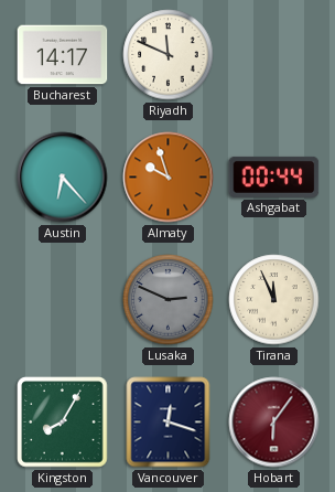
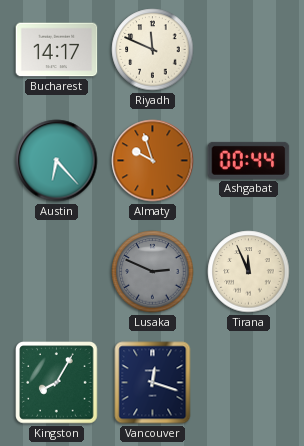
Hobart: 6:06 -> none
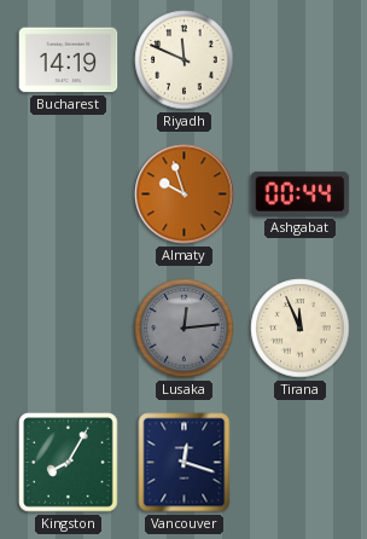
Bucharest: 14:17 -> 14:19
Austin: 6:23 -> none
Lusaka: 2:49 -> 12:14
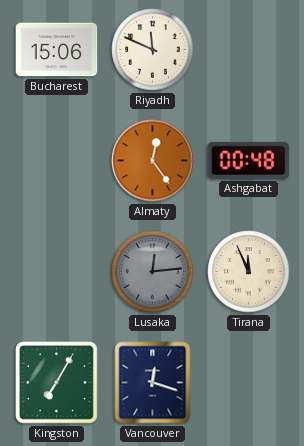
Bucharest: 14:19 -> 15:06
Almaty: 9:57 -> 12:24
Ashgabat: 00:44 -> 00:48
Kingston: 8:05 -> 7:05
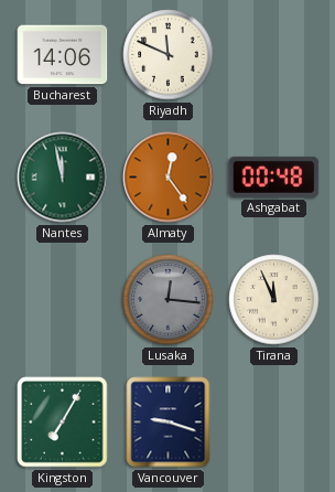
Bucharest: 15:06 -> 14:06
Nantes: none -> 11:58
Lusaka: 12:14 -> 12:16
Vancouver: 12:18 -> 9:18
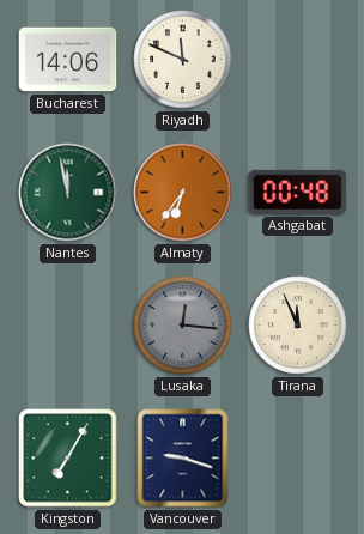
Almaty: 12:24 -> 6:36
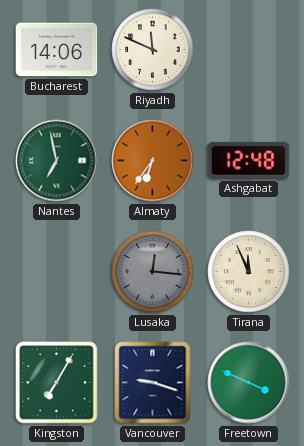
Nantes: 11:58 -> 6:58
Ashgabat: 00:48 -> 12:48
Freetown: none -> 3:49
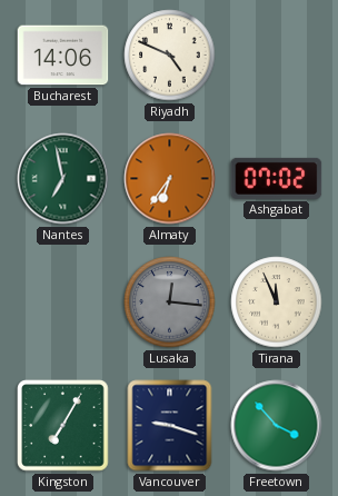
Riyadh: 11:49 -> 4:49
Ashgabat: 12:48 -> 07:02
Freetown: 3:49 -> 3:53
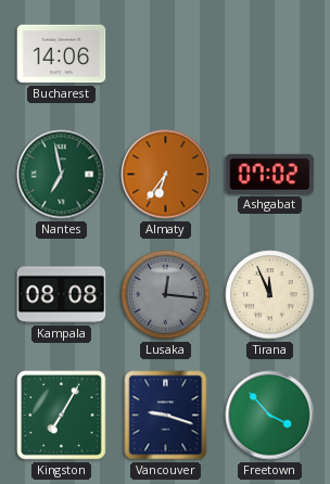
Riyadh: 4:49 -> none
Kampala: none -> 08:08
